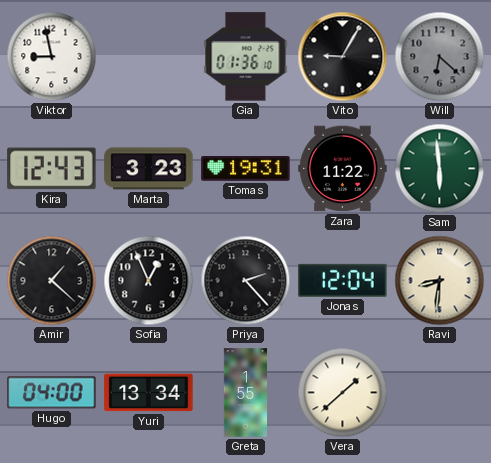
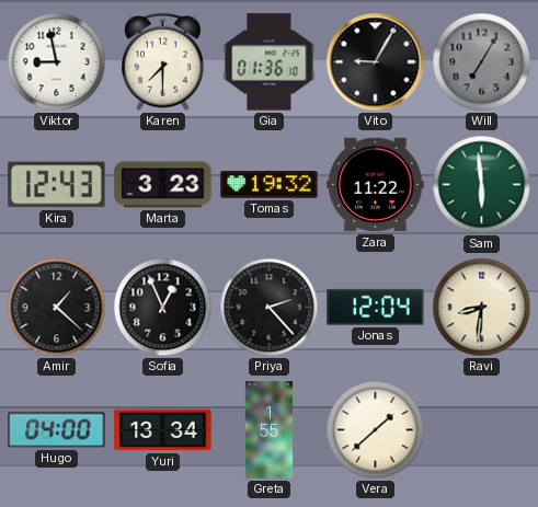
Karen: none -> 7:30
Will: 6:22 -> 7:05
Tomas: 19:31 -> 19:32
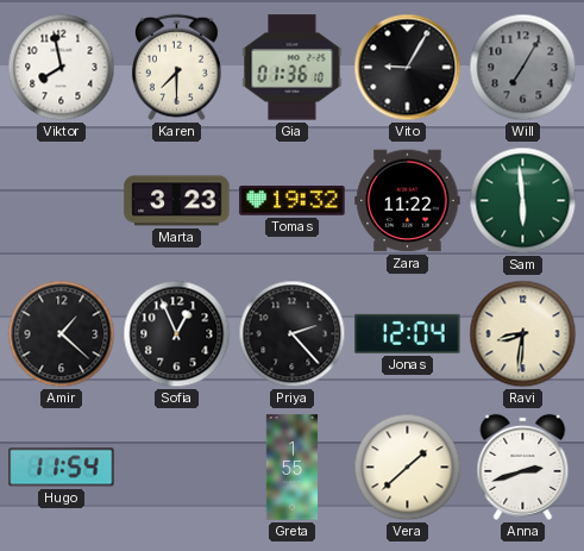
Viktor: 8:58 -> 7:58
Kira: 12:43 -> none
Hugo: 04:00 -> 11:54
Yuri: 13:34 -> none
Anna: none -> 2:42
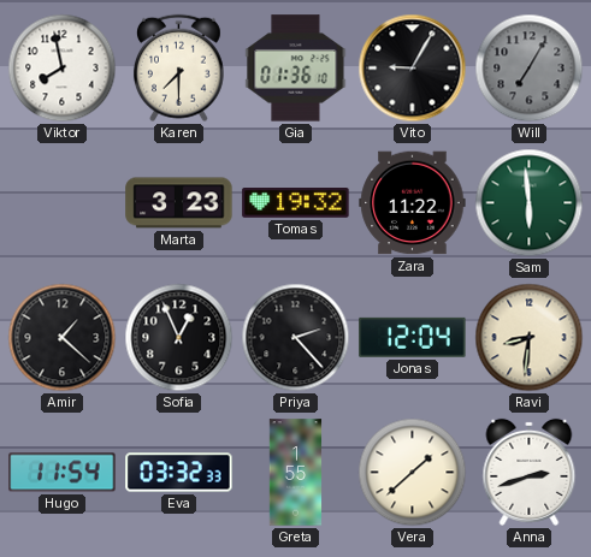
Eva: none -> 03:32
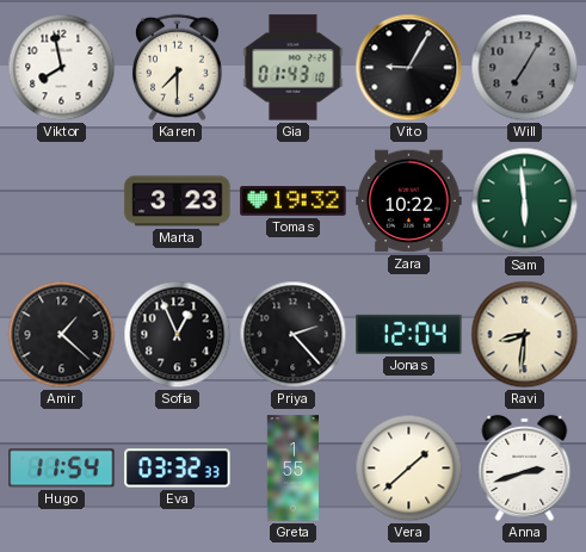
Gia: 01:36 -> 01:43
Zara: 11:22 -> 10:22
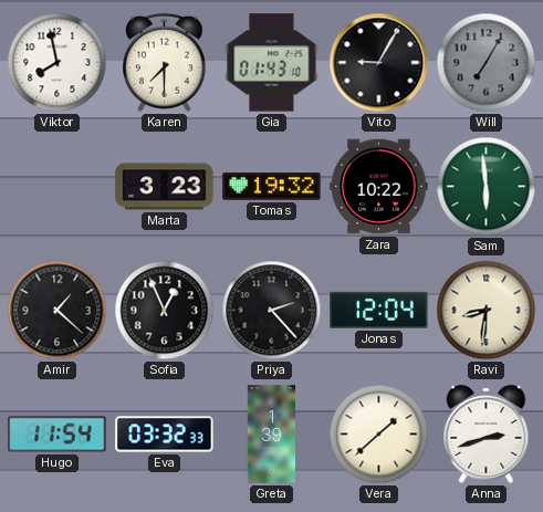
Greta: 1:55 -> 1:39
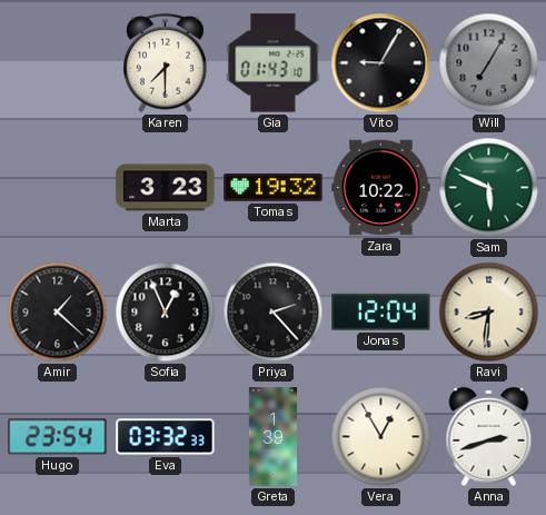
Viktor: 7:58 -> none
Sam: 5:59 -> 5:49
Hugo: 11:54 -> 23:54
Vera: 1:38 -> 12:55
